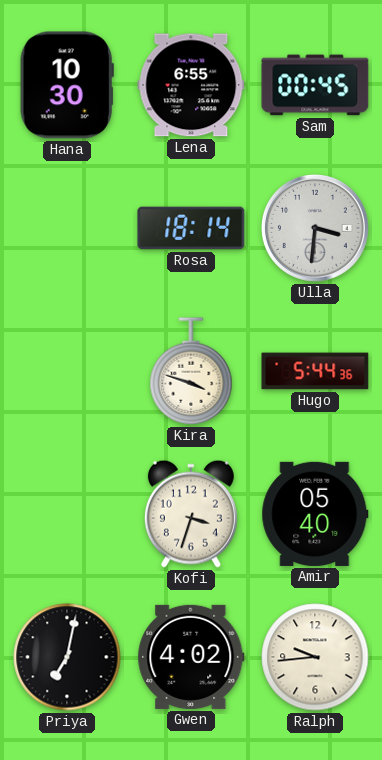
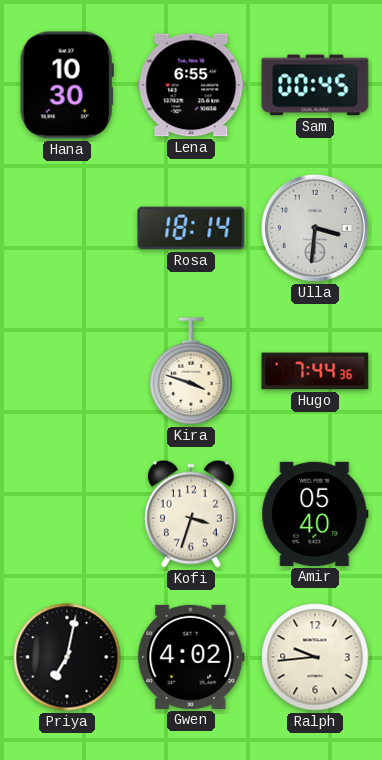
Hugo: 5:44 -> 7:44
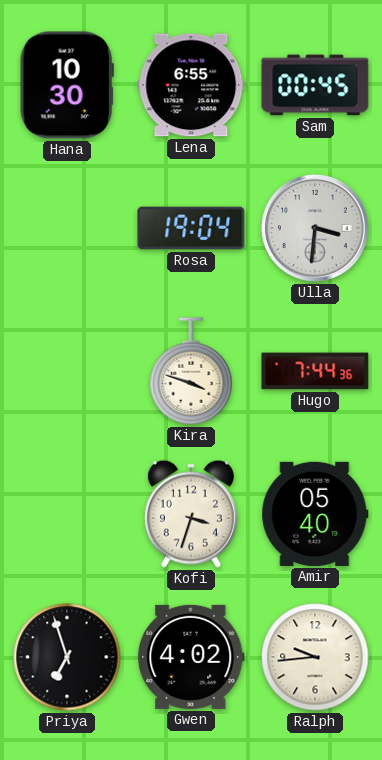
Rosa: 18:14 -> 19:04
Priya: 7:02 -> 6:57
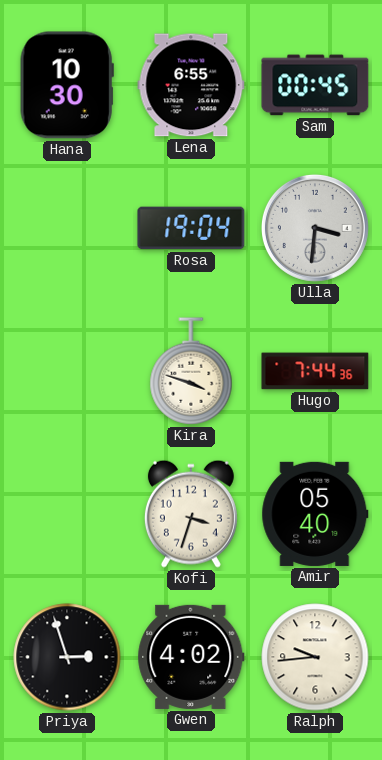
Priya: 6:57 -> 2:57
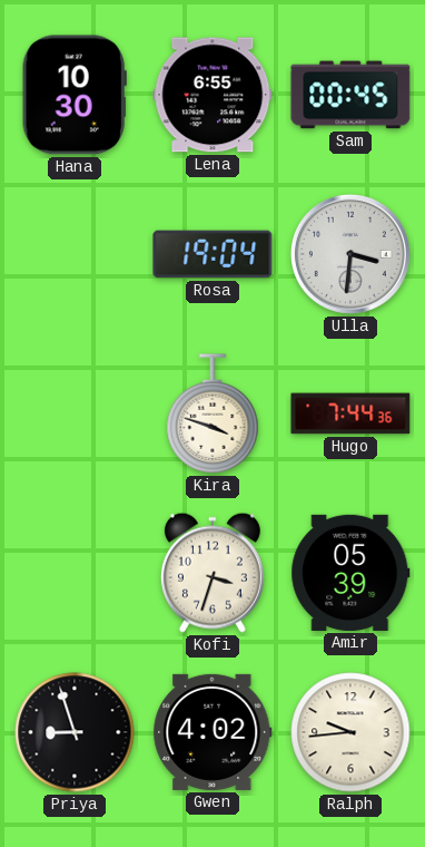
Amir: 05:40 -> 05:39
Priya: 2:57 -> 8:57
